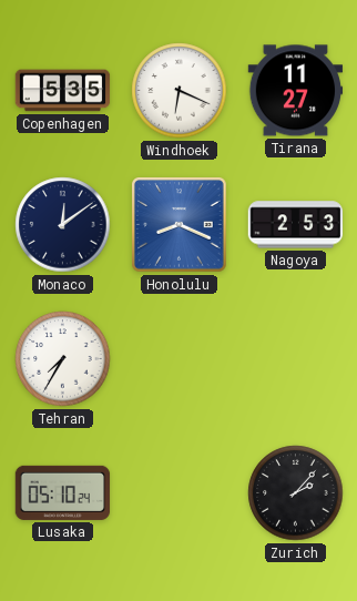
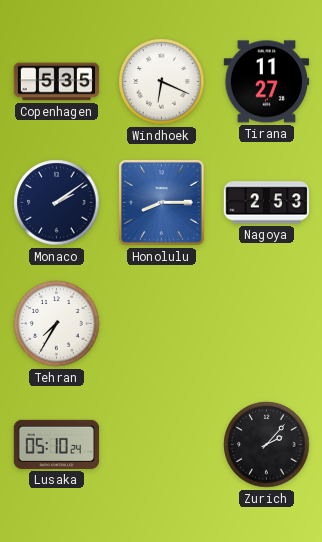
Monaco: 12:09 -> 2:09
Honolulu: 8:19 -> 8:15
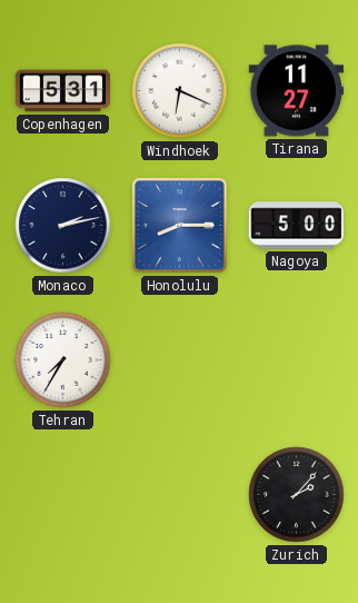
Copenhagen: 5:35 -> 5:31
Monaco: 2:09 -> 2:13
Nagoya: 2:53 -> 5:00
Lusaka: 05:10 -> none
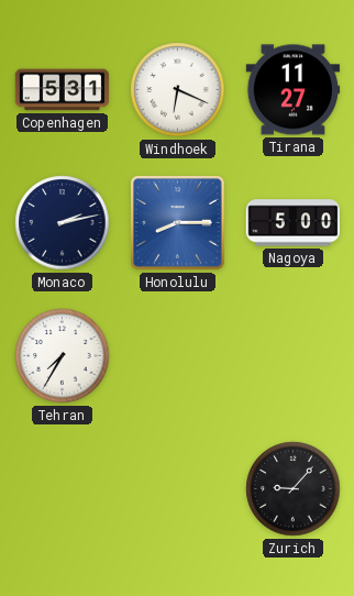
Zurich: 2:07 -> 9:07
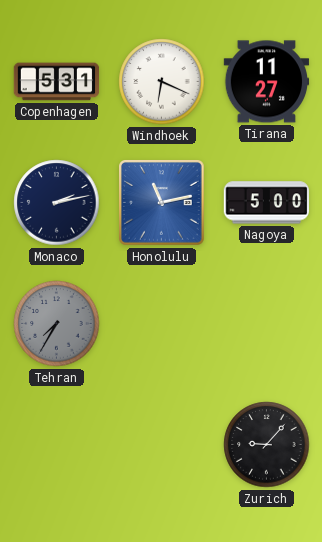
Honolulu: 8:15 -> 11:13
Tehran dial: white -> grey
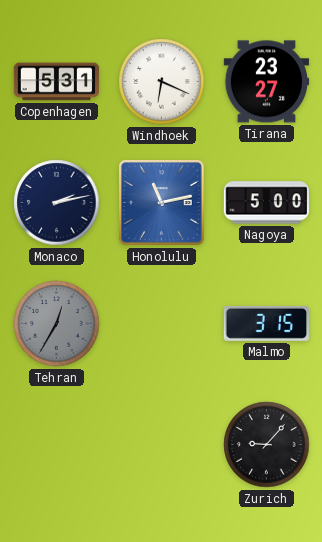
Tirana: 11:27 -> 23:27
Tehran: 7:35 -> 12:35
Malmo: none -> 3:15
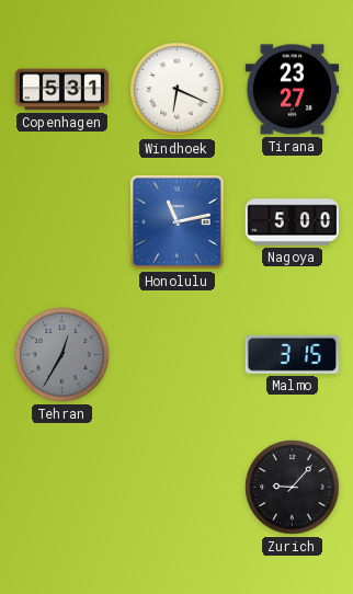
Monaco: 2:13 -> none
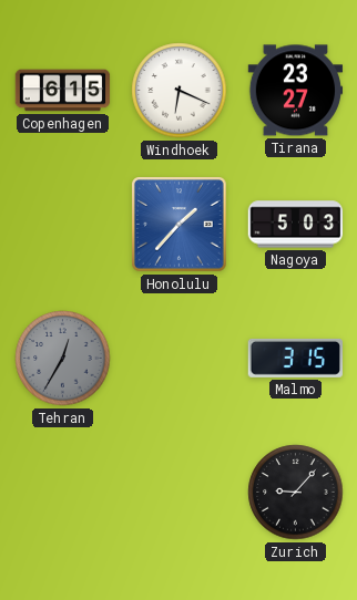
Copenhagen: 5:31 -> 6:15
Honolulu: 11:13 -> 1:37
Nagoya: 5:00 -> 5:03
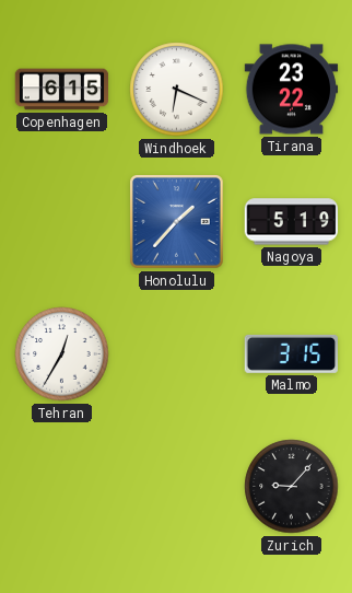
Tirana: 23:27 -> 23:22
Nagoya: 5:03 -> 5:19
Tehran dial: grey -> white
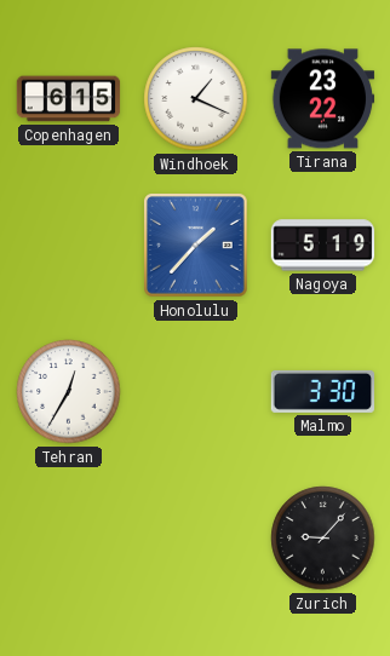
Windhoek: 6:19 -> 1:19
Malmo: 3:15 -> 3:30
